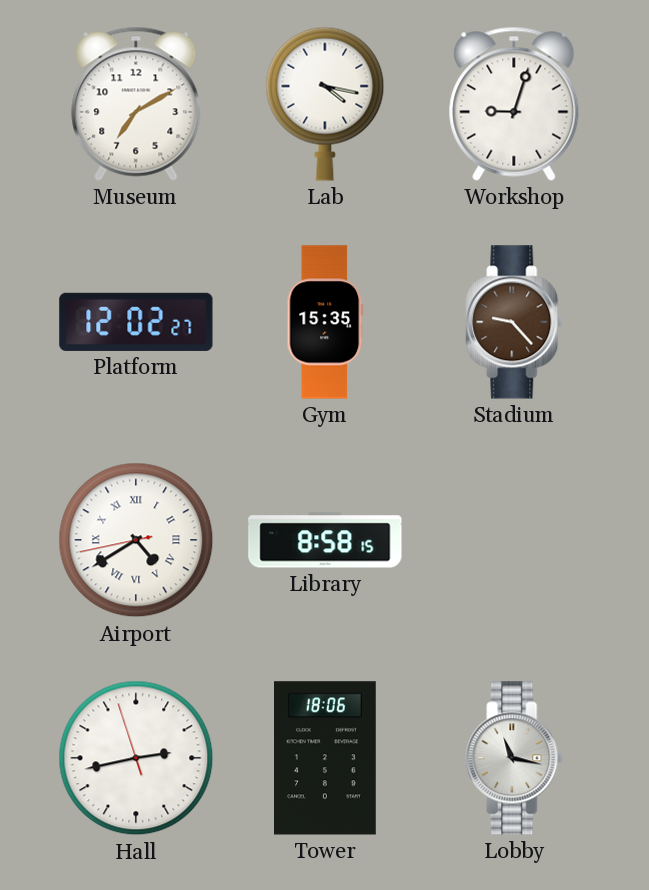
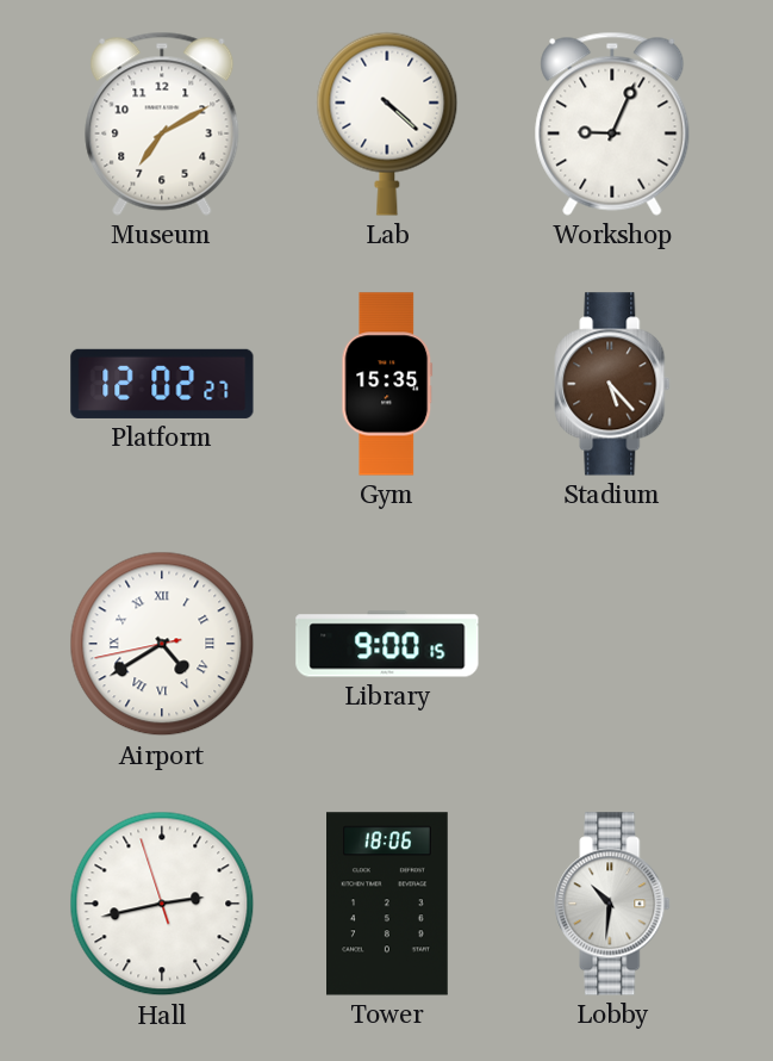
Lab: 4:17 -> 4:22
Workshop: 9:03 -> 9:04
Stadium: 9:23 -> 5:23
Library: 8:58 -> 9:00
Lobby: 11:17 -> 10:31
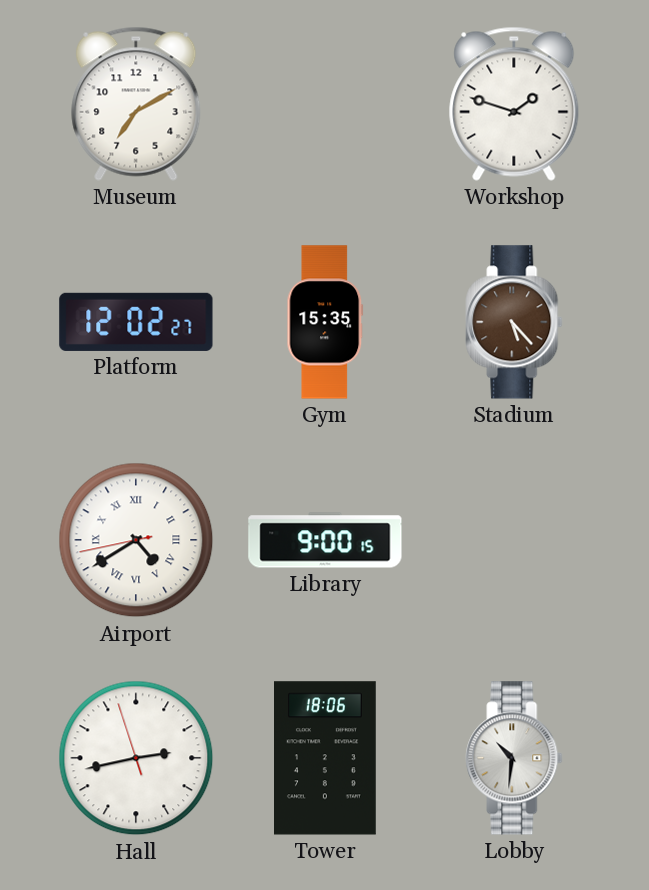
Lab: 4:22 -> none
Workshop: 9:04 -> 1:48
